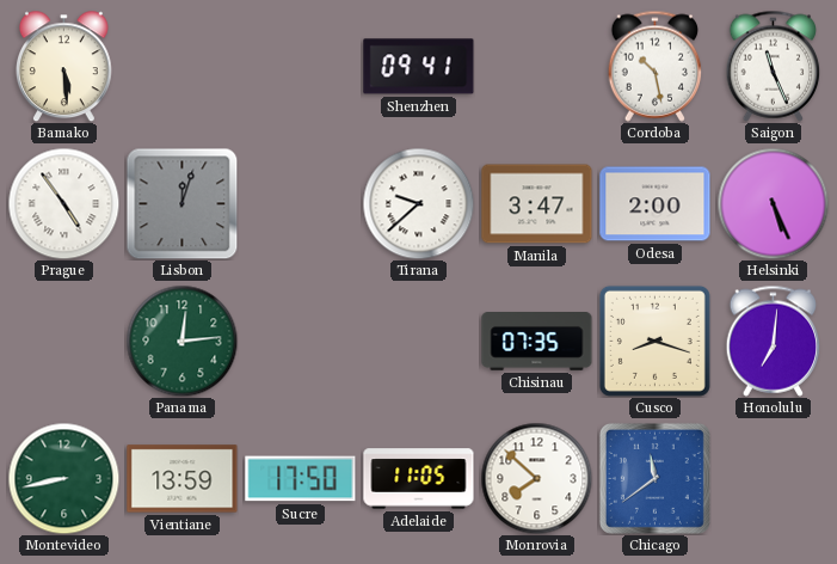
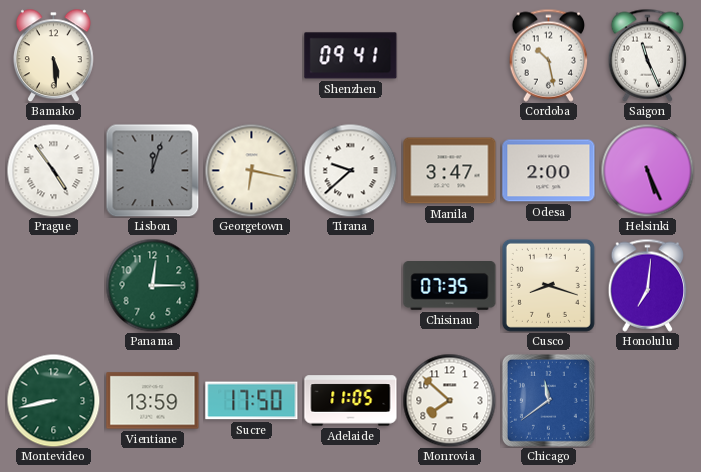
Georgetown: none -> 6:17
Panama: 12:14 -> 12:15
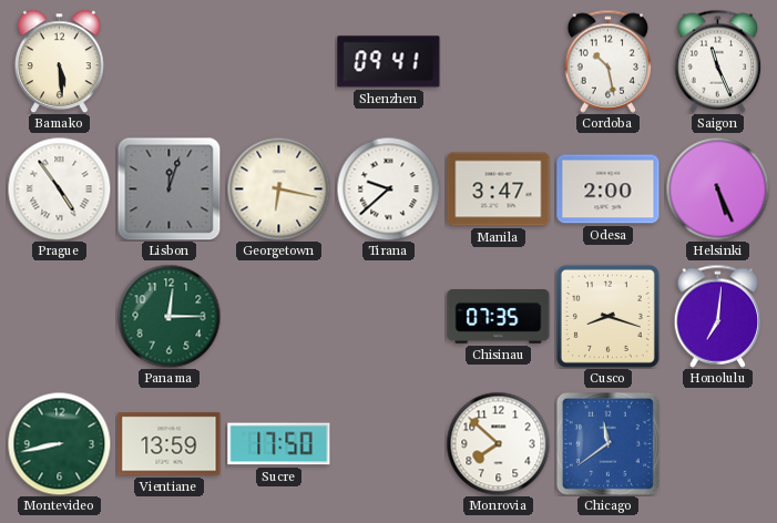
Adelaide: 11:05 -> none
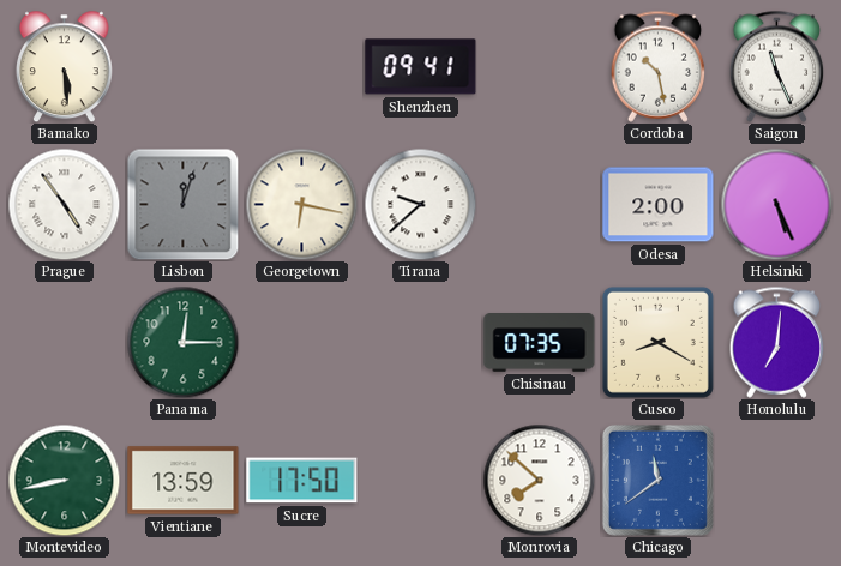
Manila: 3:47 -> none
Cusco: 8:18 -> 8:20
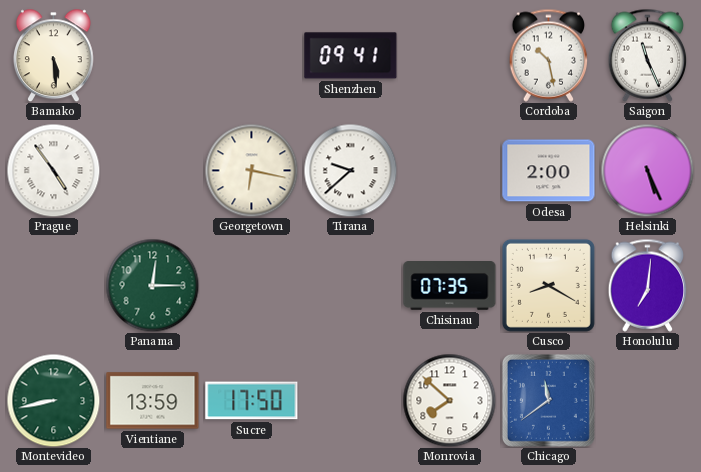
Lisbon: 12:03 -> none
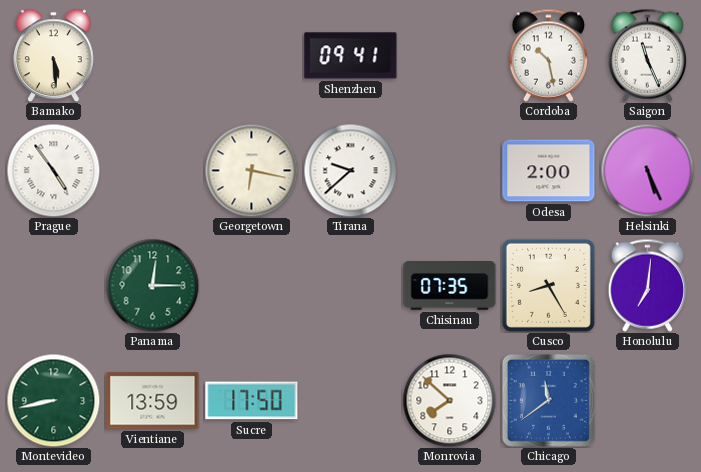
Cusco: 8:20 -> 8:25
